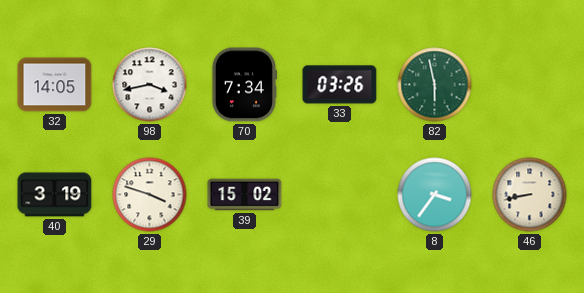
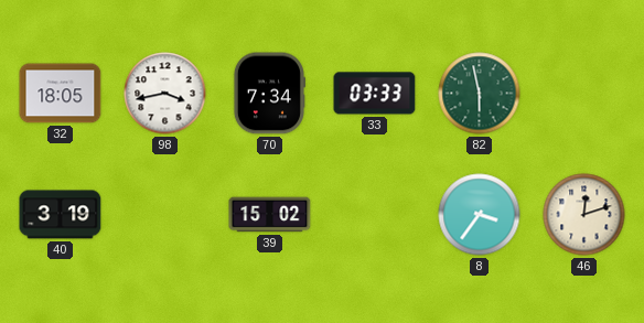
32: 14:05 -> 18:05
33: 03:26 -> 03:33
29: 3:48 -> none
46: 8:43 -> 12:12
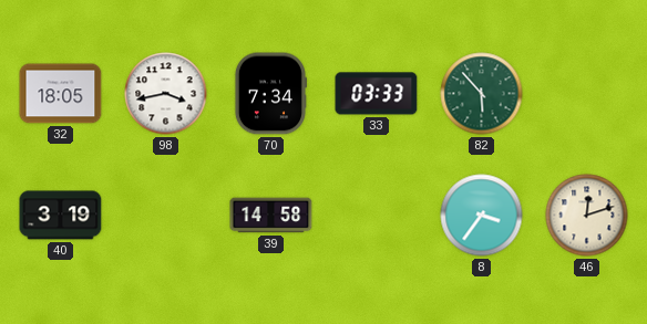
82: 5:58 -> 5:53
39: 15:02 -> 14:58
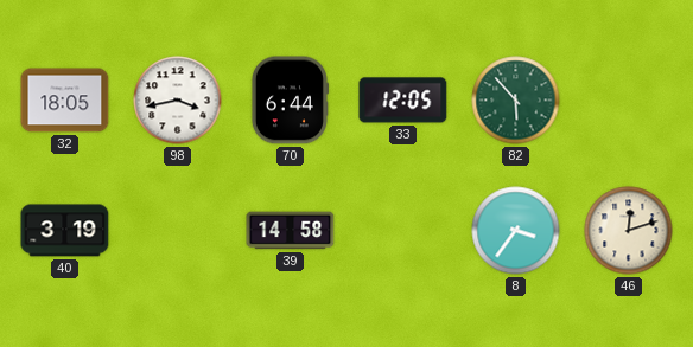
70: 7:34 -> 6:44
33: 03:33 -> 12:05
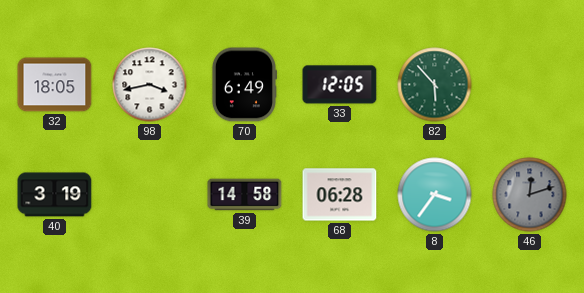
70: 6:44 -> 6:49
68: none -> 06:28
46 dial: cream -> grey
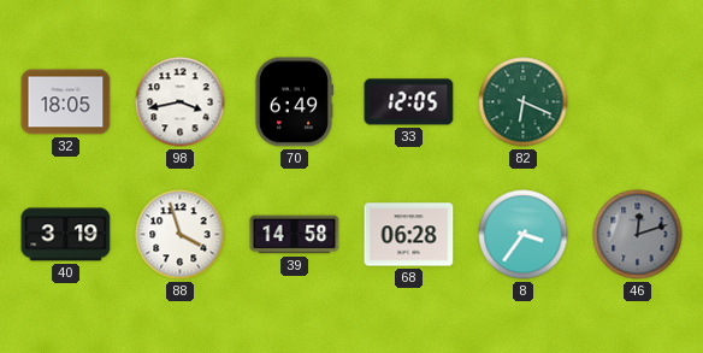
82: 5:53 -> 6:19
88: none -> 3:57
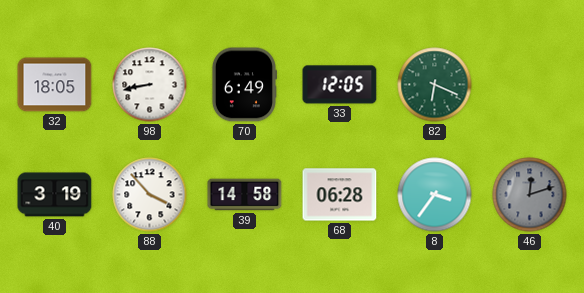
98: 3:43 -> 8:43
88: 3:57 -> 3:53
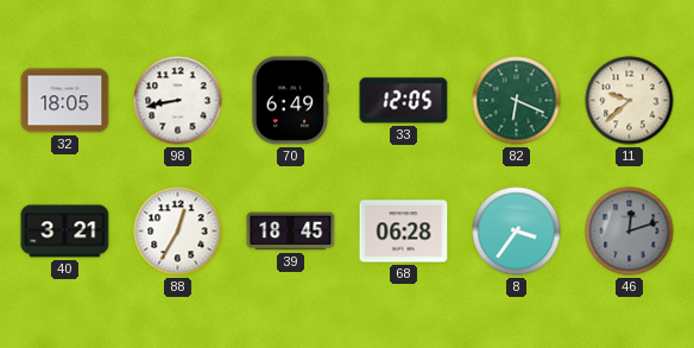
11: none -> 9:38
40: 3:19 -> 3:21
88: 3:53 -> 12:35
39: 14:58 -> 18:45
